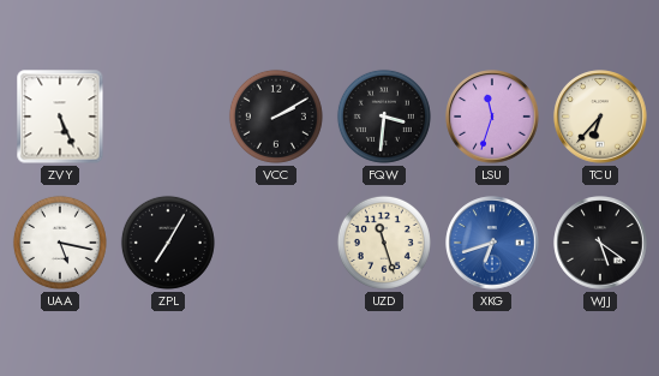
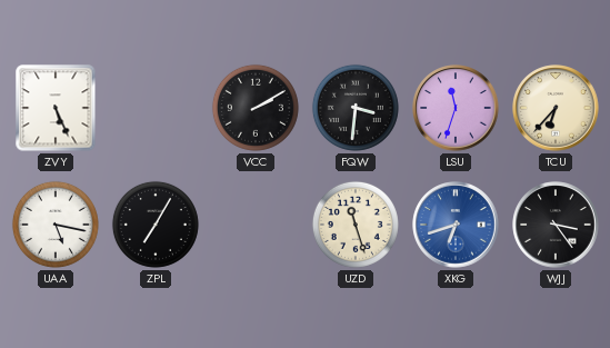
WJJ: 5:21 -> 3:24
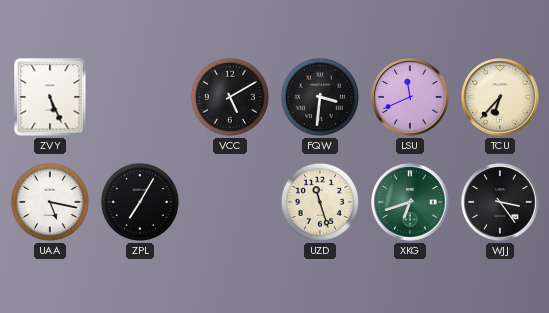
VCC: 2:10 -> 5:10
LSU: 11:33 -> 11:41
XKG dial: blue -> green
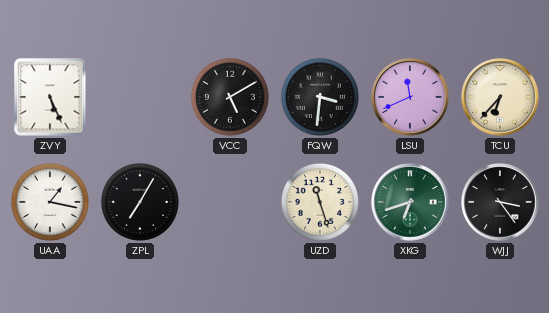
UAA: 5:17 -> 1:17
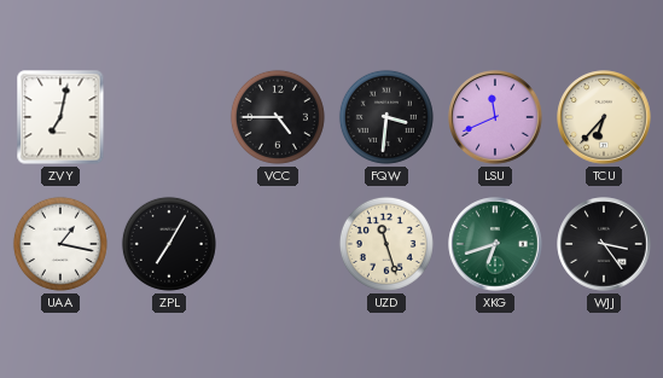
ZVY: 5:26 -> 7:02
VCC: 5:10 -> 4:45
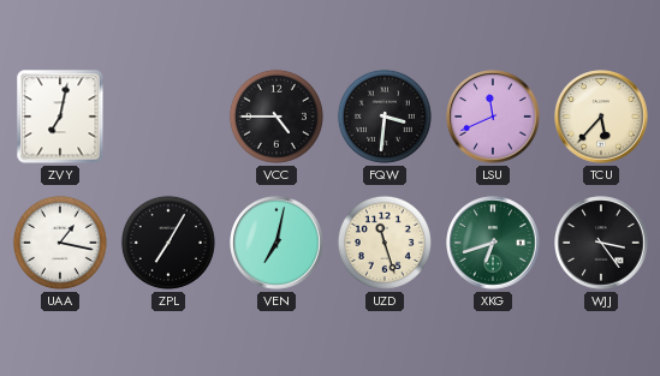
TCU: 6:37 -> 5:37
VEN: none -> 7:02
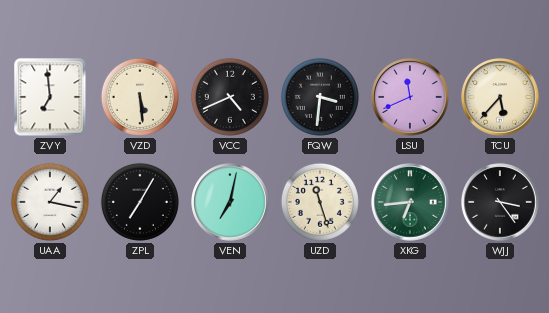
ZVY: 7:02 -> 6:59
VZD: none -> 5:29
VCC: 4:45 -> 4:41
XKG: 6:42 -> 6:44
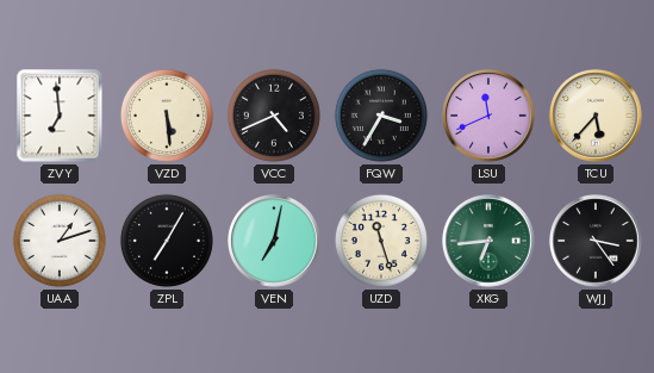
FQW: 3:31 -> 3:35
UAA: 1:17 -> 1:12
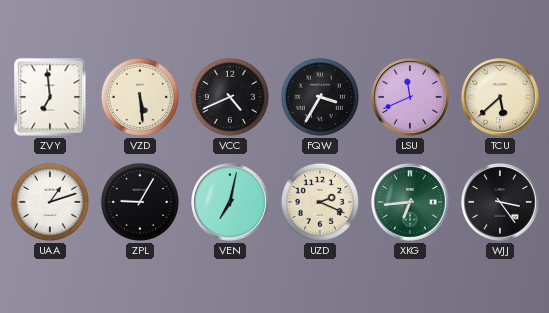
TCU: 5:37 -> 5:38
ZPL: 7:05 -> 9:05
UZD: 11:27 -> 2:19
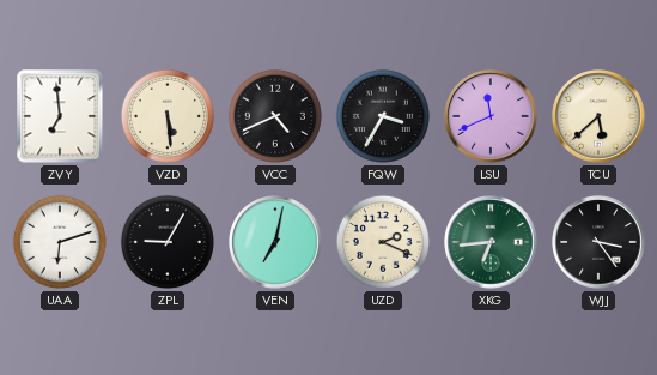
UAA: 1:12 -> 6:12
